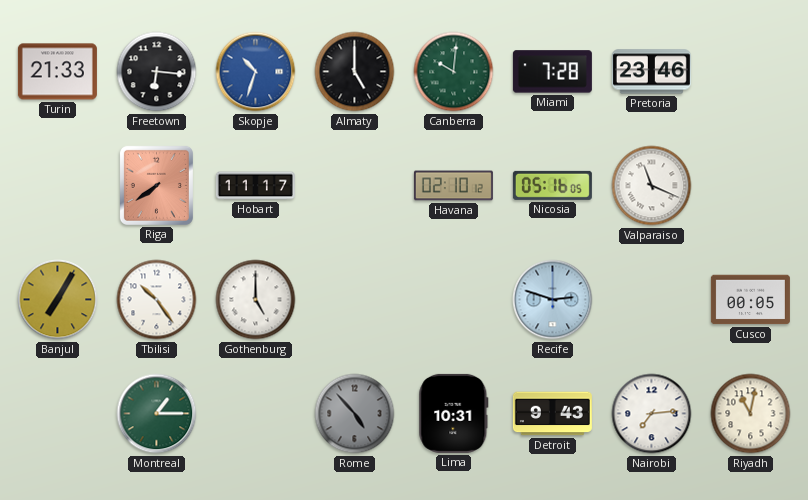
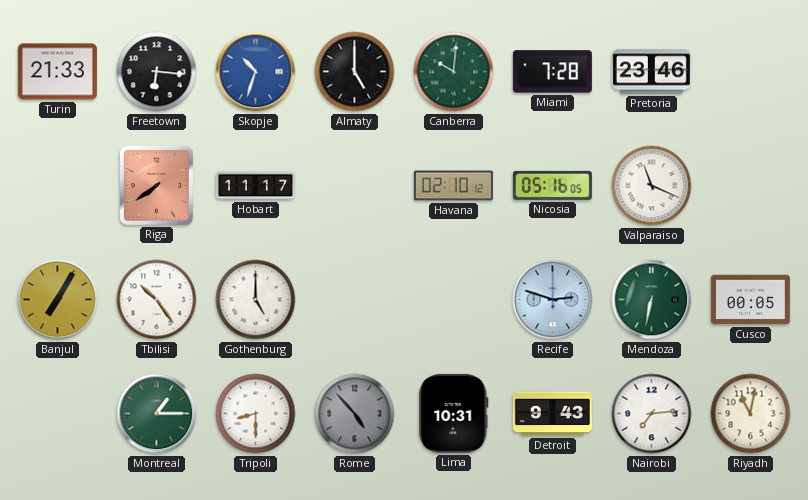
Mendoza: none -> 6:32
Tripoli: none -> 8:30
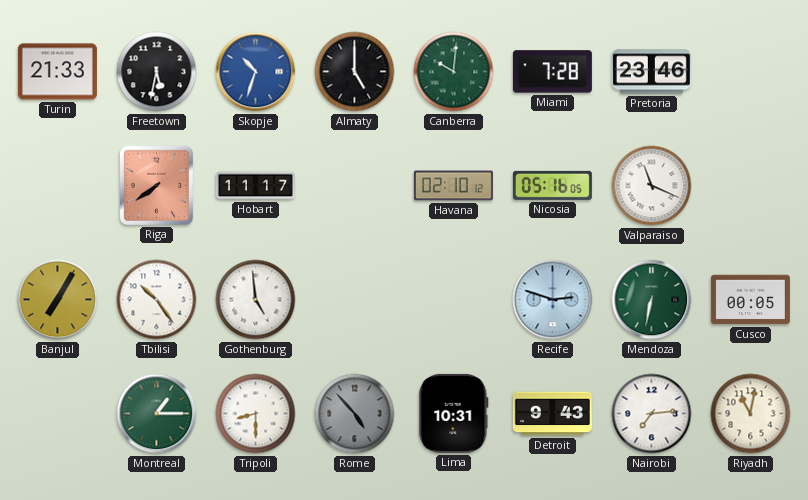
Freetown: 6:16 -> 5:32
Gothenburg: 5:00 -> 4:59
